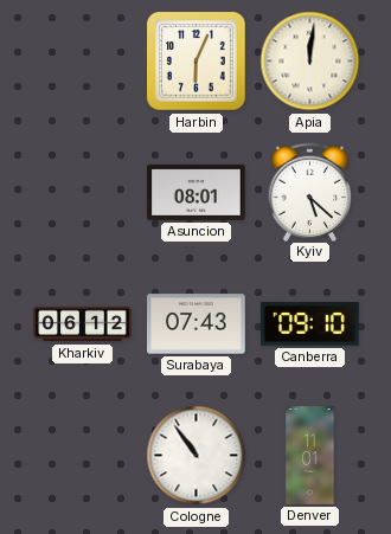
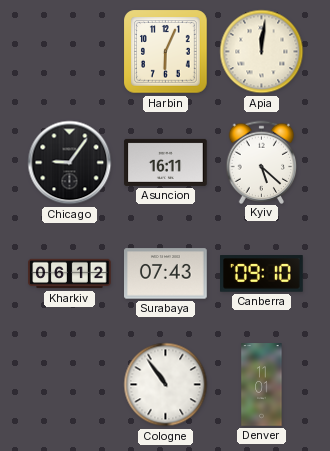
Chicago: none -> 9:06
Asuncion: 08:01 -> 16:11
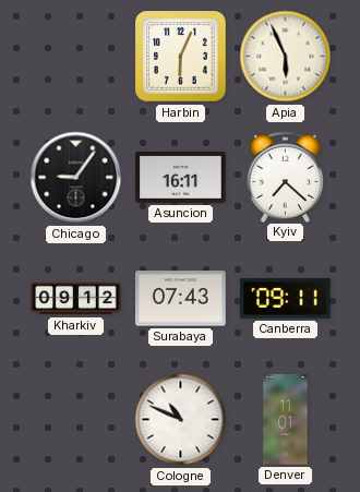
Apia: 12:01 -> 5:56
Kyiv: 5:22 -> 7:22
Kharkiv: 06:12 -> 09:12
Canberra: 09:10 -> 09:11
Cologne: 10:54 -> 10:49
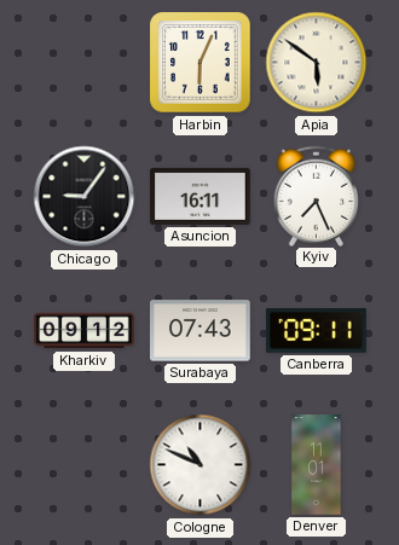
Apia: 5:56 -> 5:51
Kyiv: 7:22 -> 7:26
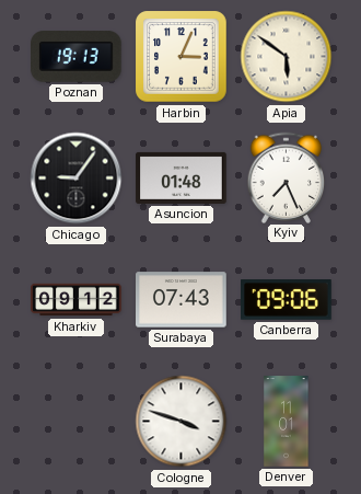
Poznan: none -> 19:13
Harbin: 6:04 -> 3:04
Asuncion: 16:11 -> 01:48
Canberra: 09:11 -> 09:06
Cologne: 10:49 -> 3:48
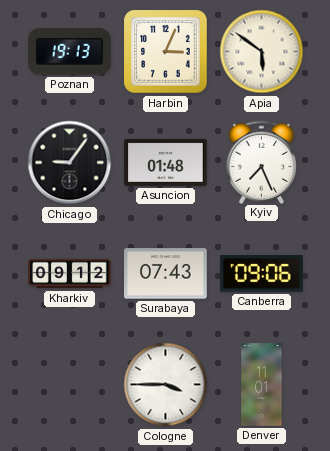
Cologne: 3:48 -> 3:45
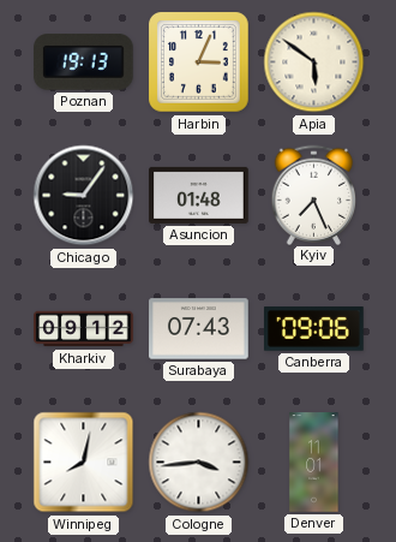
Winnipeg: none -> 8:02
Cologne: 3:45 -> 3:44
